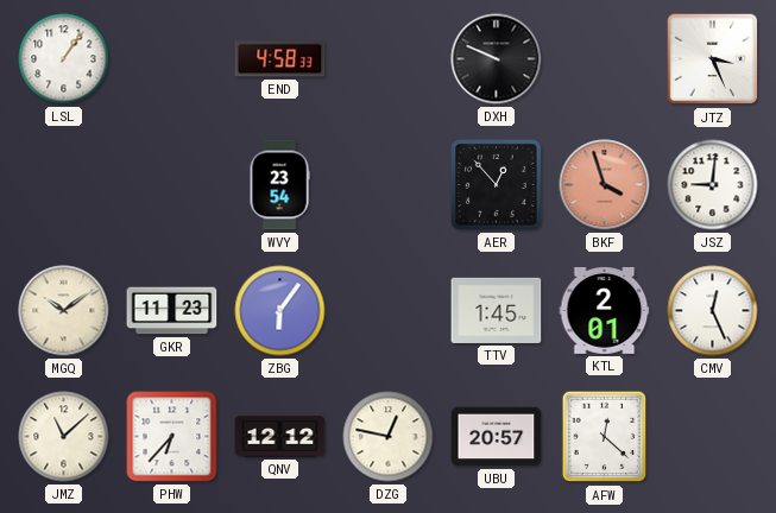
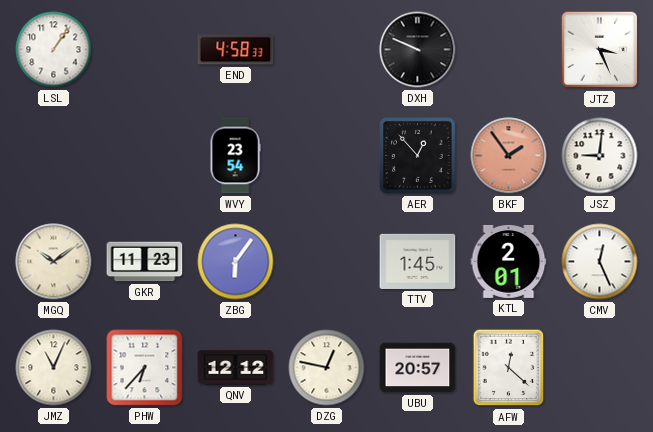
BKF: 3:57 -> 1:54
JMZ: 11:08 -> 11:04
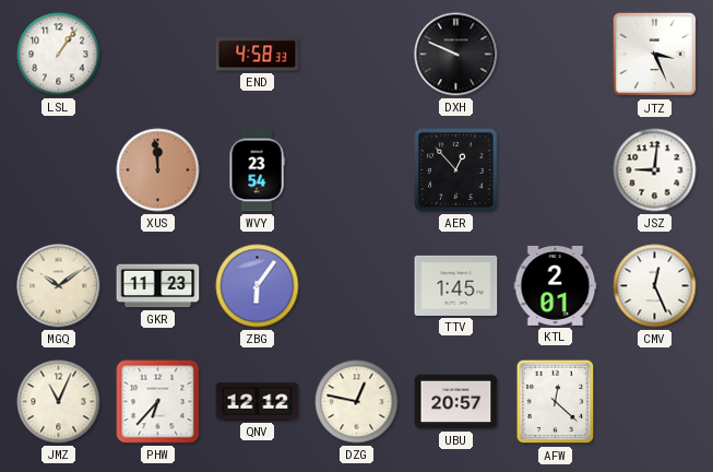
XUS: none -> 11:59
BKF: 1:54 -> none
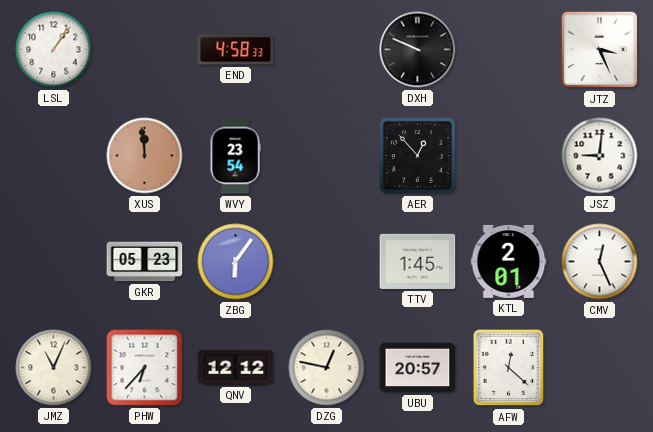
MGQ: 10:09 -> none
GKR: 11:23 -> 05:23
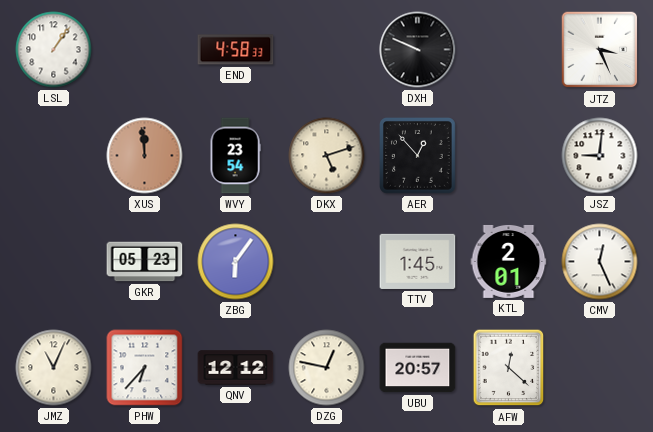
DKX: none -> 5:12
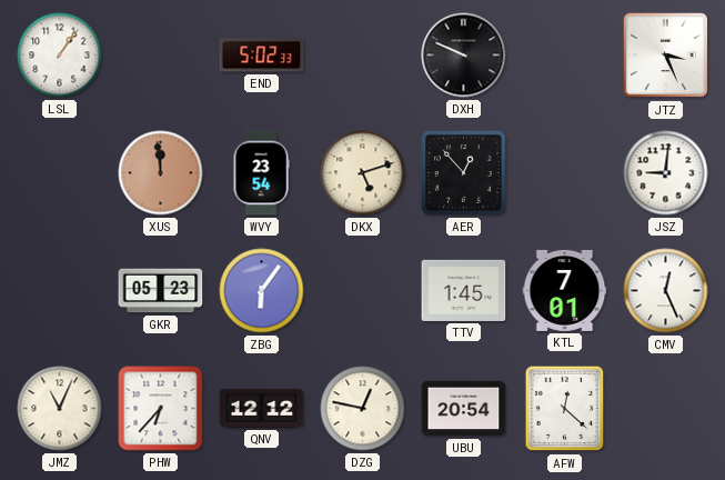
END: 4:58 -> 5:02
KTL: 2:01 -> 7:01
UBU: 20:57 -> 20:54
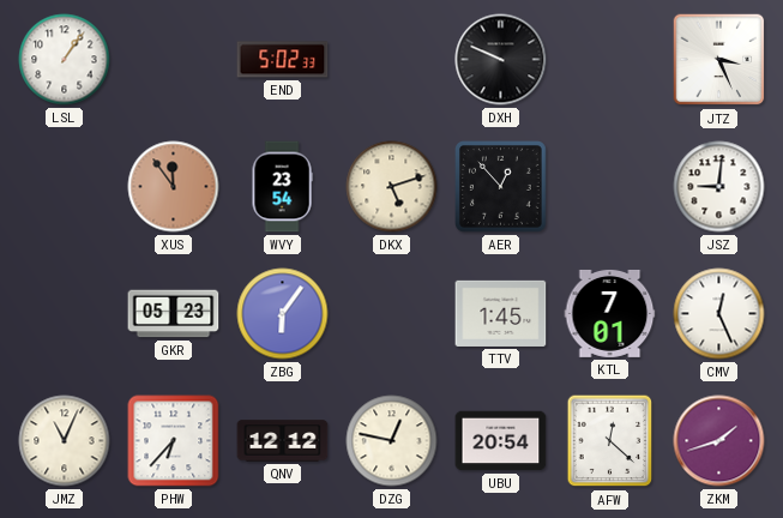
XUS: 11:59 -> 11:54
ZKM: none -> 1:42
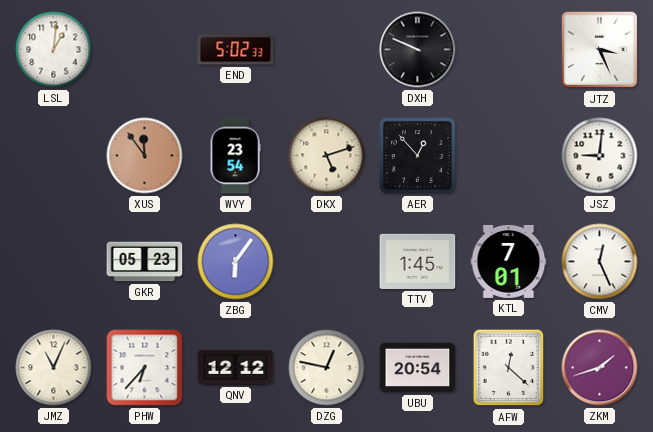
LSL: 1:06 -> 1:01
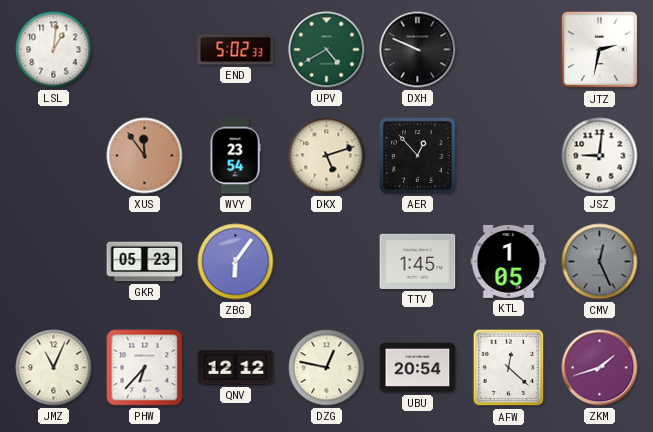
UPV: none -> 4:40
JTZ: 3:26 -> 2:32
KTL: 7:01 -> 1:05
CMV dial: white -> grey
